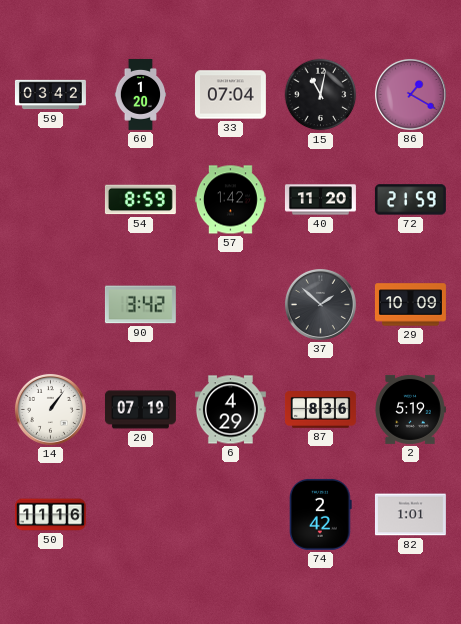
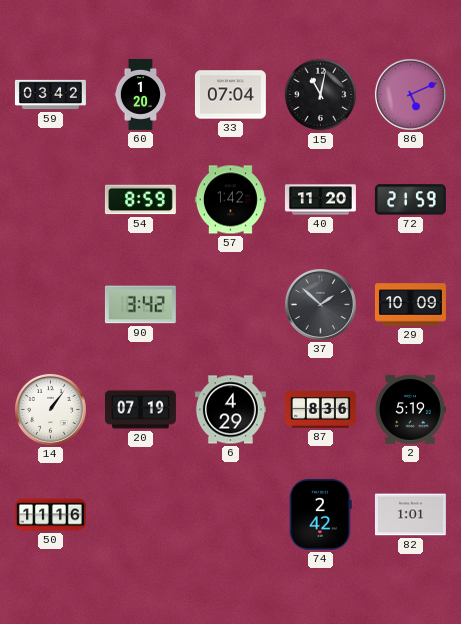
86: 1:20 -> 5:11
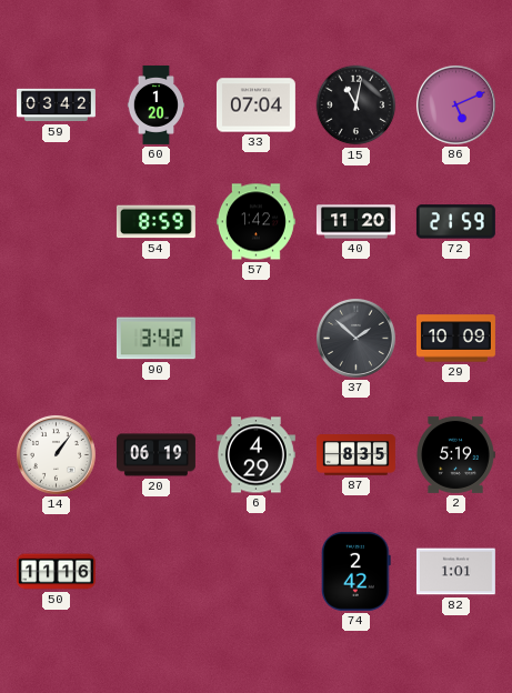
20: 07:19 -> 06:19
87: 8:36 -> 8:35
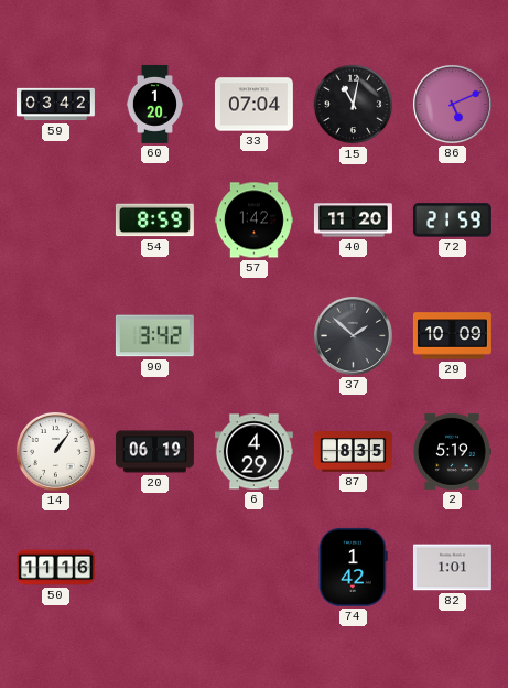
74: 2:42 -> 1:42
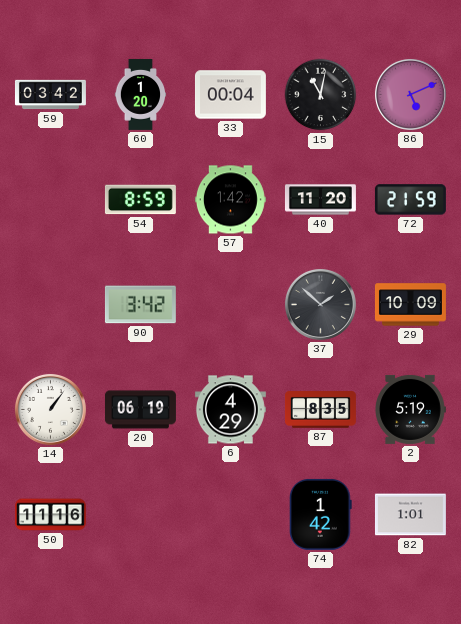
33: 07:04 -> 00:04
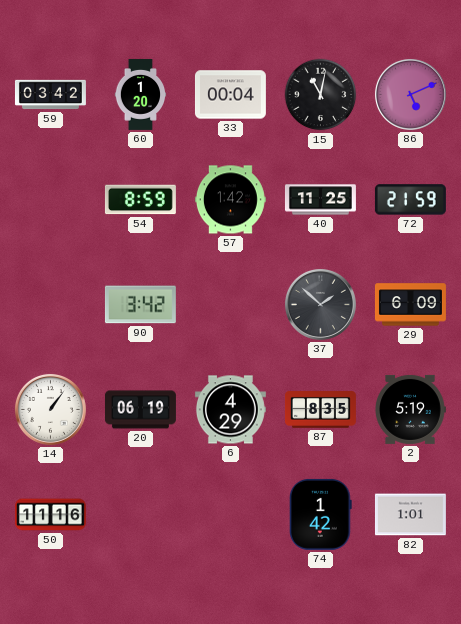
40: 11:20 -> 11:25
29: 10:09 -> 6:09
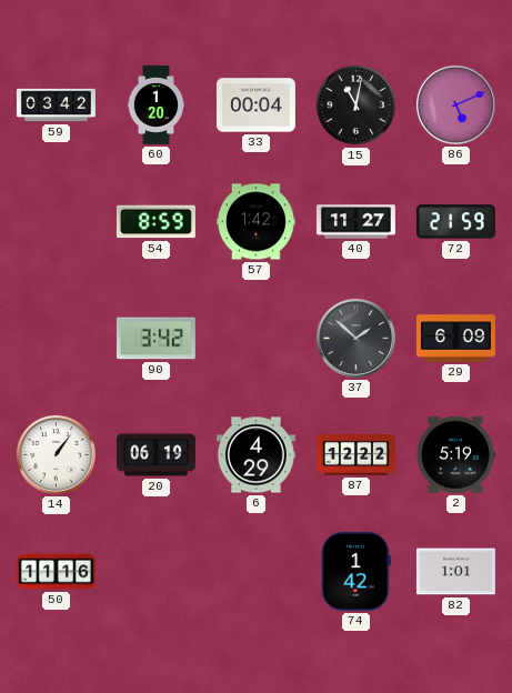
40: 11:25 -> 11:27
87: 8:35 -> 12:22
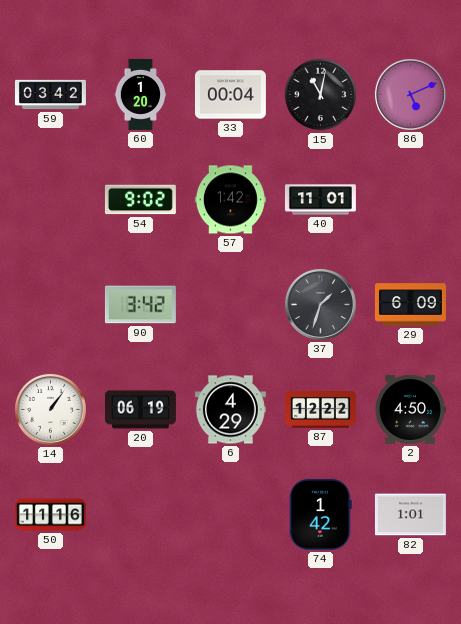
54: 8:59 -> 9:02
40: 11:27 -> 11:01
72: 21:59 -> none
37: 1:52 -> 1:33
2: 5:19 -> 4:50
